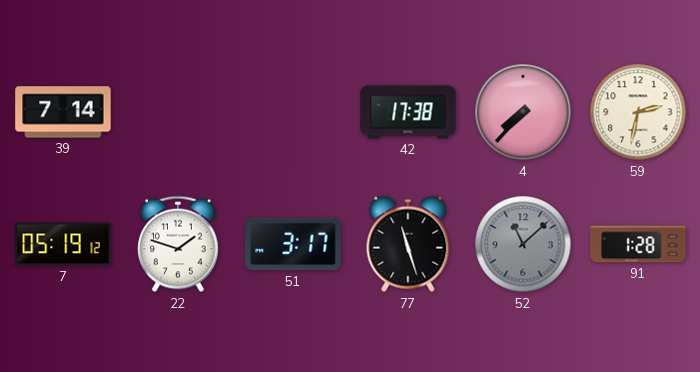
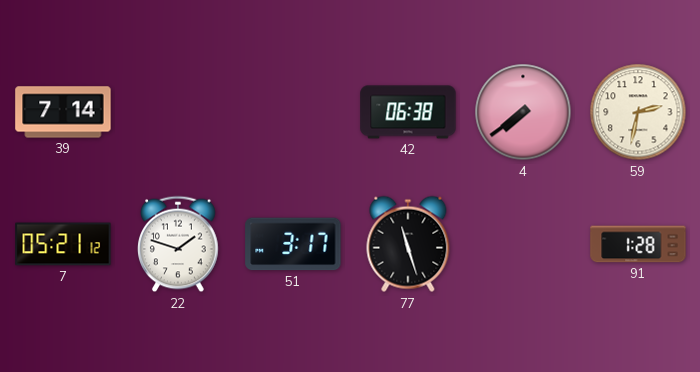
42: 17:38 -> 06:38
4: 7:37 -> 7:39
7: 05:19 -> 05:21
52: 11:08 -> none
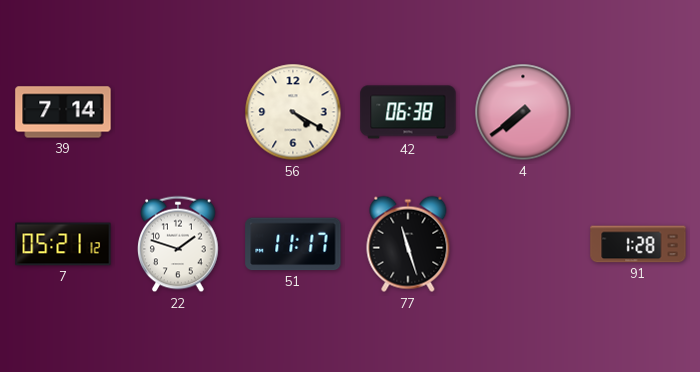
56: none -> 4:20
59: 2:32 -> none
51: 3:17 -> 11:17
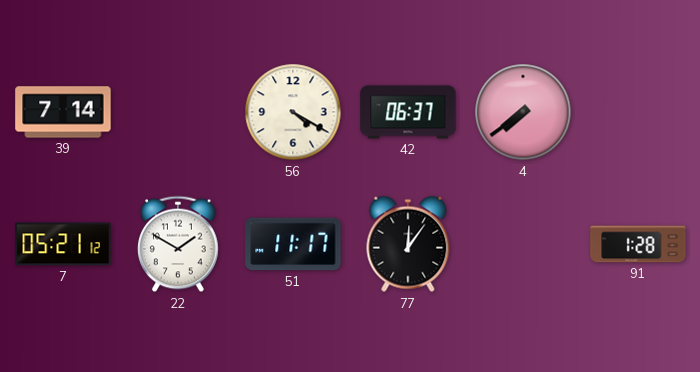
42: 06:38 -> 06:37
22: 1:48 -> 1:50
77: 11:27 -> 12:06
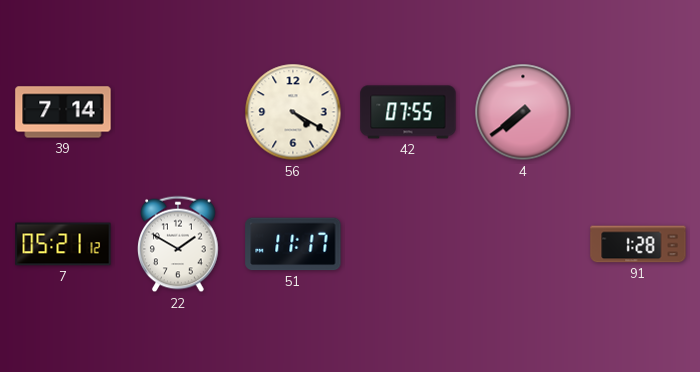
42: 06:37 -> 07:55
77: 12:06 -> none
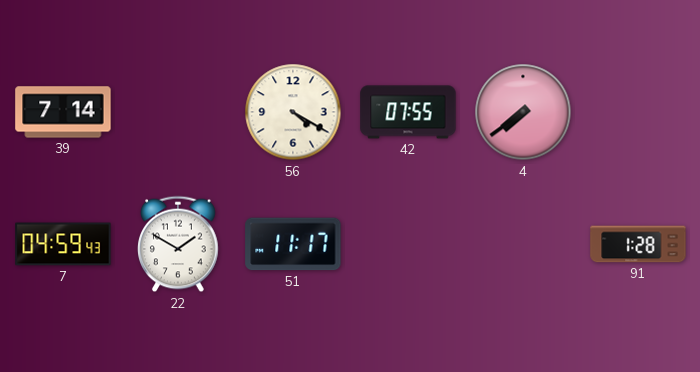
7: 05:21 -> 04:59
